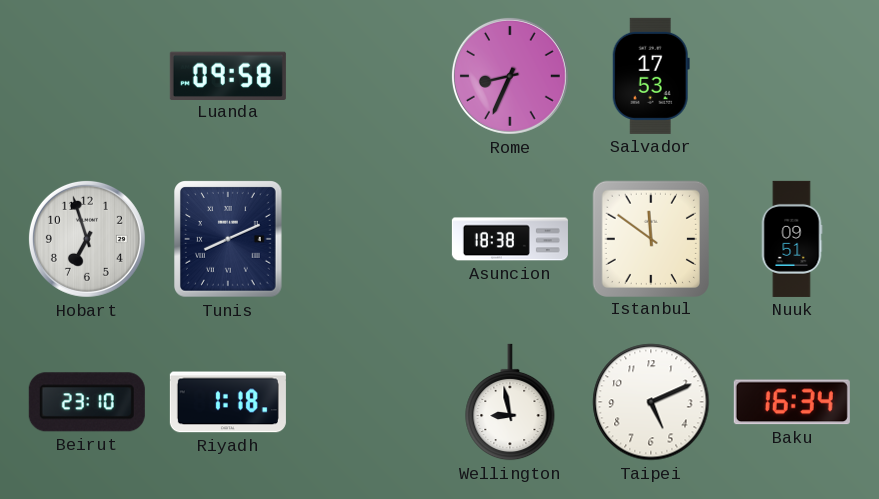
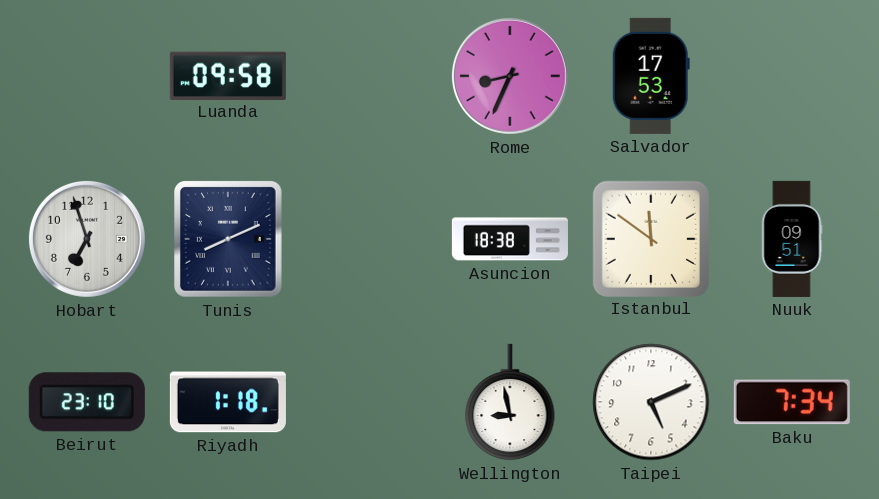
Baku: 16:34 -> 7:34
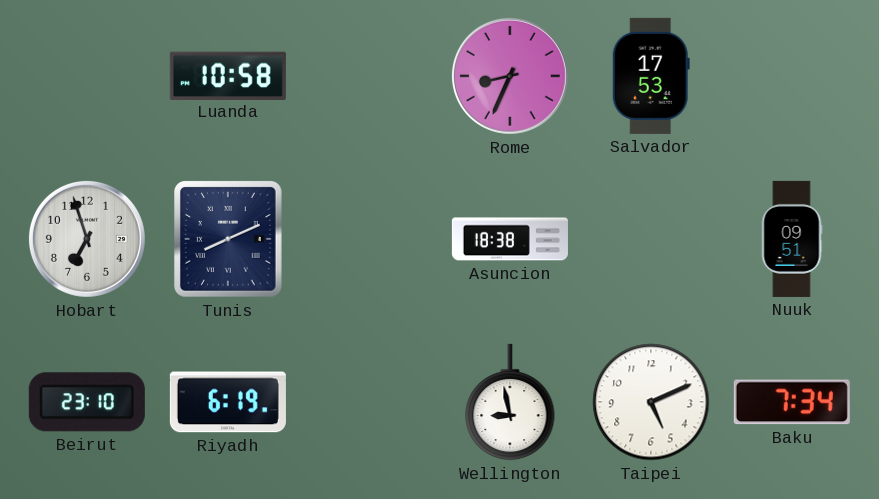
Luanda: 09:58 -> 10:58
Istanbul: 11:51 -> none
Riyadh: 1:18 -> 6:19
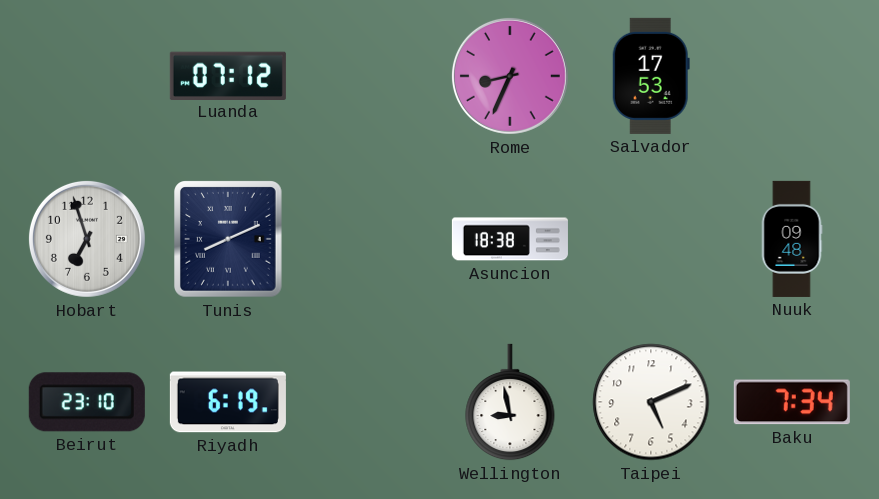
Luanda: 10:58 -> 07:12
Nuuk: 09:51 -> 09:48
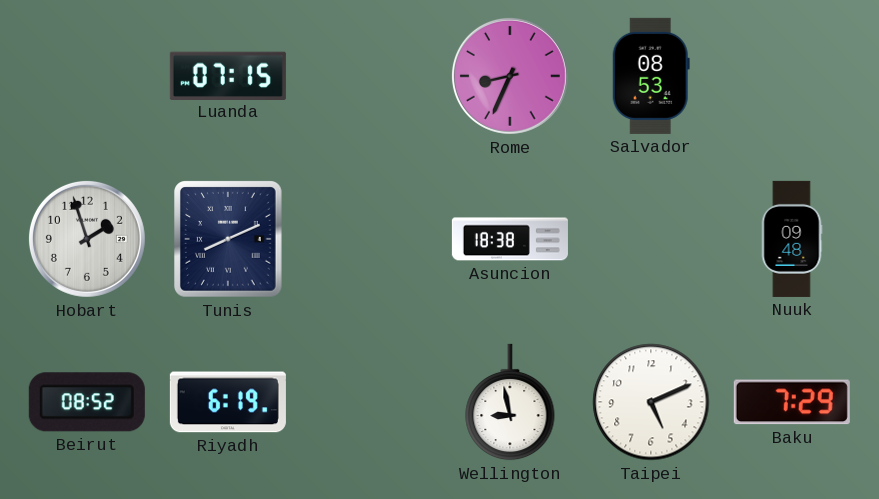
Luanda: 07:12 -> 07:15
Salvador: 17:53 -> 08:53
Hobart: 6:57 -> 1:57
Beirut: 23:10 -> 08:52
Baku: 7:34 -> 7:29
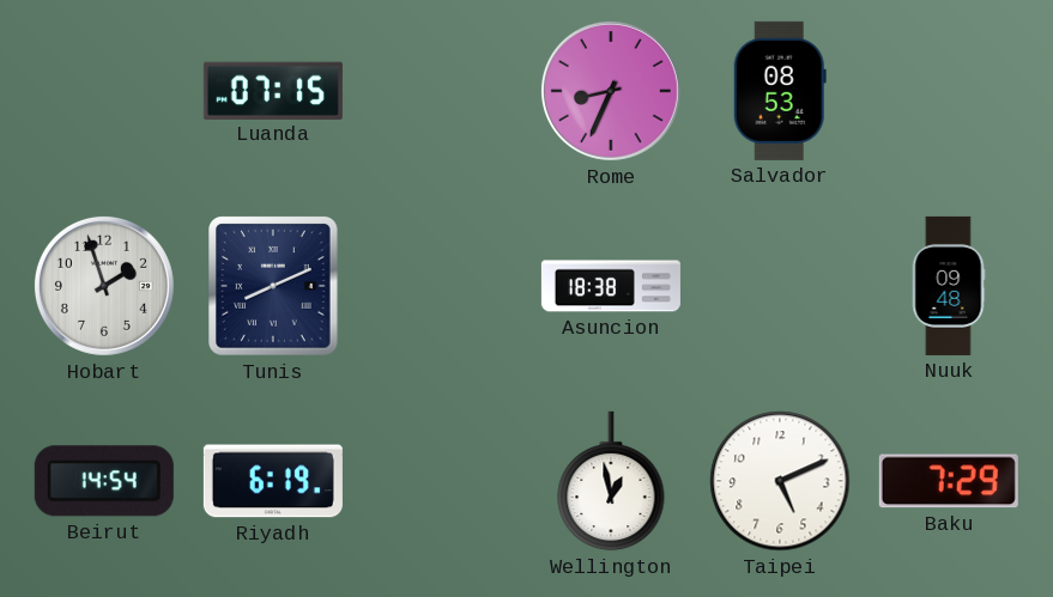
Beirut: 08:52 -> 14:54
Wellington: 8:58 -> 12:58
